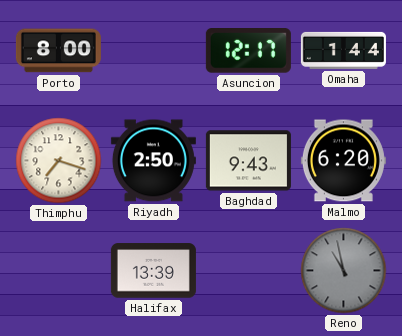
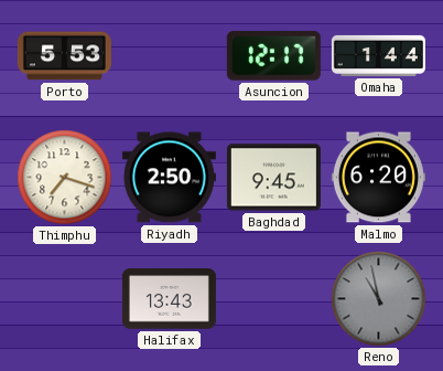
Porto: 8:00 -> 5:53
Baghdad: 9:43 -> 9:45
Halifax: 13:39 -> 13:43
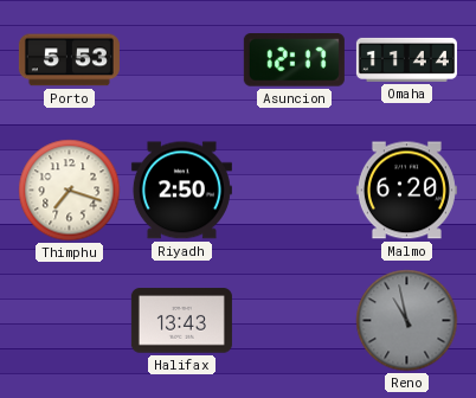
Omaha: 1:44 -> 11:44
Baghdad: 9:45 -> none
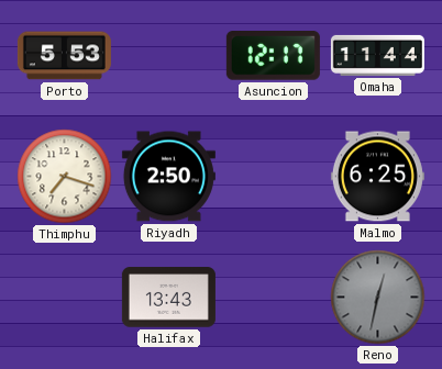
Malmo: 6:20 -> 6:25
Reno: 10:58 -> 12:32
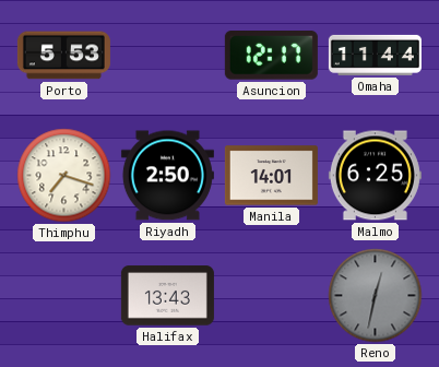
Manila: none -> 14:01
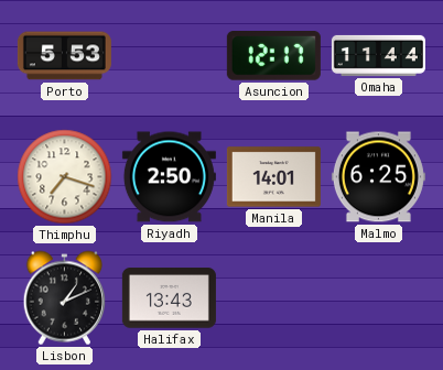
Lisbon: none -> 1:11
Reno: 12:32 -> none
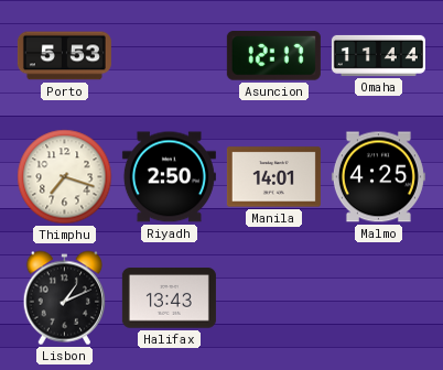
Malmo: 6:25 -> 4:25
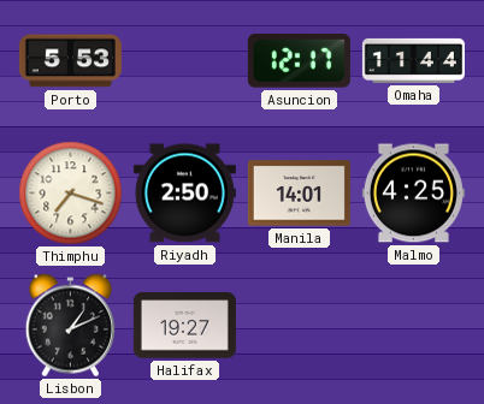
Halifax: 13:43 -> 19:27
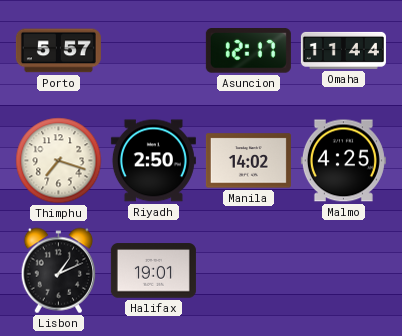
Porto: 5:53 -> 5:57
Manila: 14:01 -> 14:02
Halifax: 19:27 -> 19:01
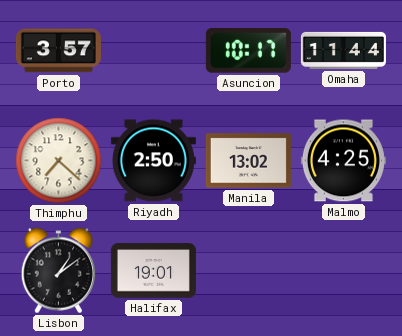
Porto: 5:57 -> 3:57
Asuncion: 12:17 -> 10:17
Thimphu: 7:18 -> 7:22
Manila: 14:02 -> 13:02
Lisbon: 1:11 -> 1:09
